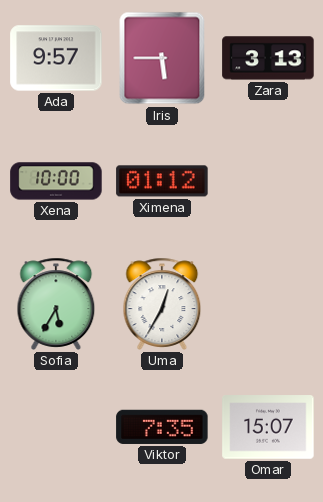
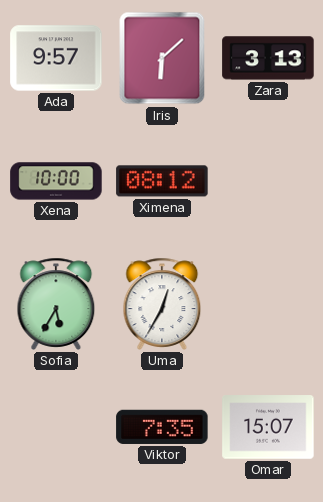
Iris: 5:45 -> 6:08
Ximena: 01:12 -> 08:12
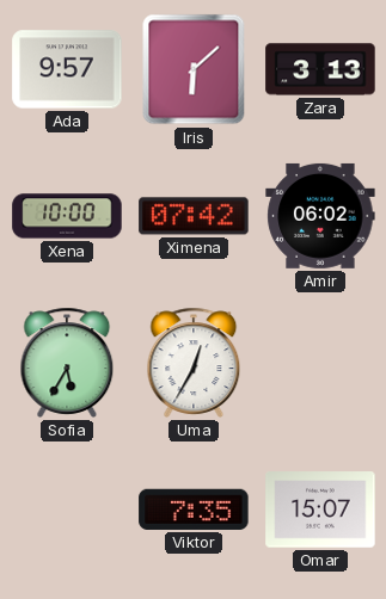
Ximena: 08:12 -> 07:42
Amir: none -> 06:02
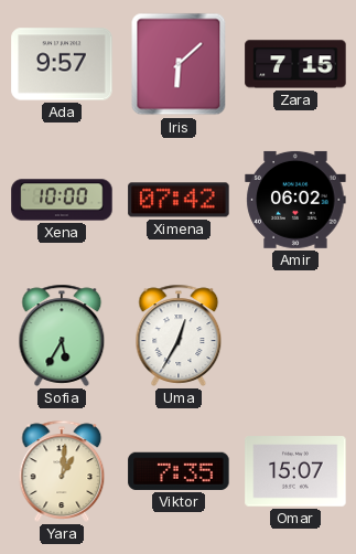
Zara: 3:13 -> 7:15
Yara: none -> 1:01
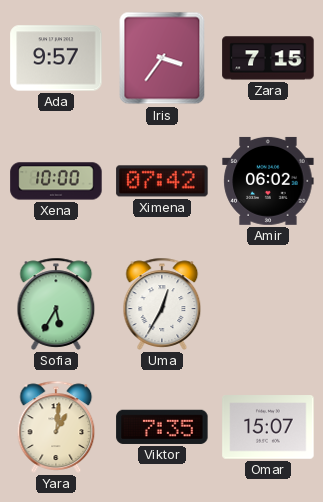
Iris: 6:08 -> 3:36
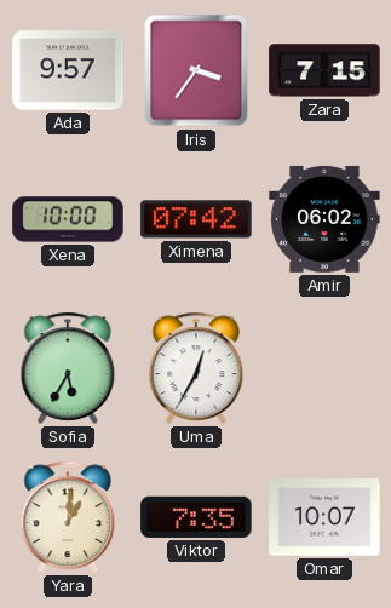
Omar: 15:07 -> 10:07
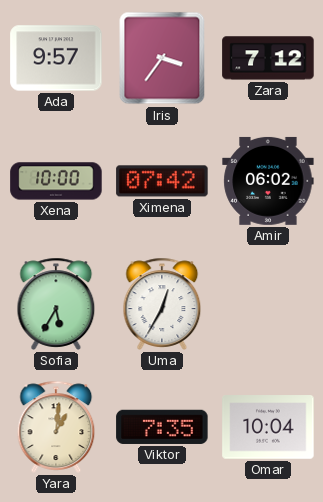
Zara: 7:15 -> 7:12
Omar: 10:07 -> 10:04
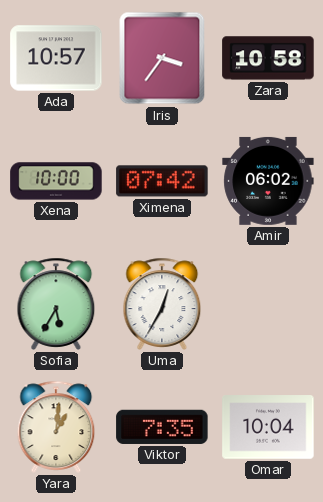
Ada: 9:57 -> 10:57
Zara: 7:12 -> 10:58
